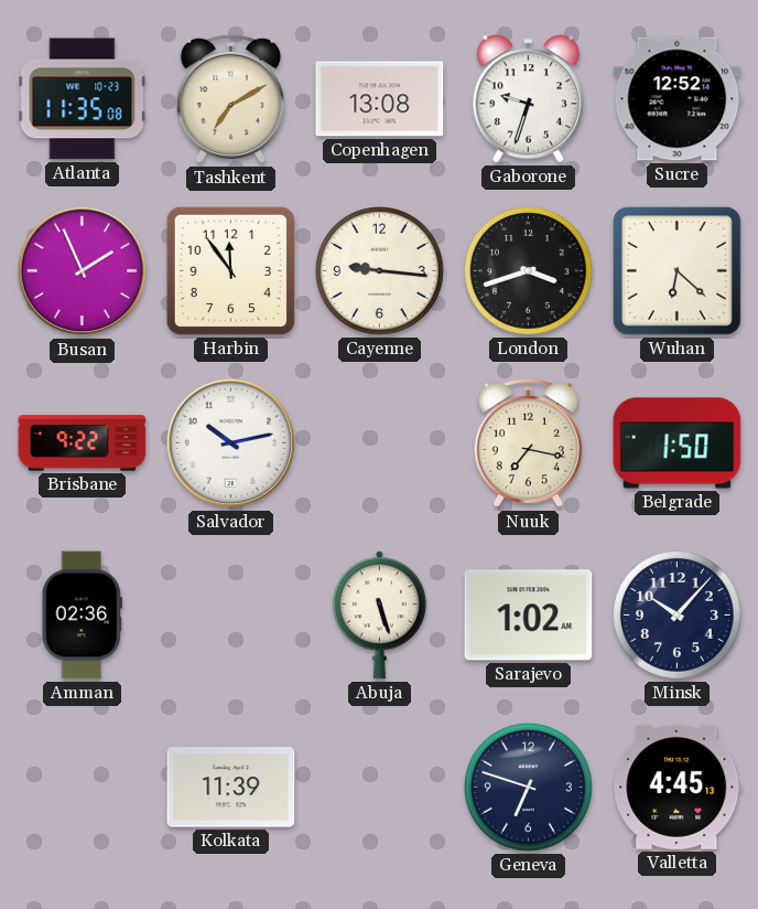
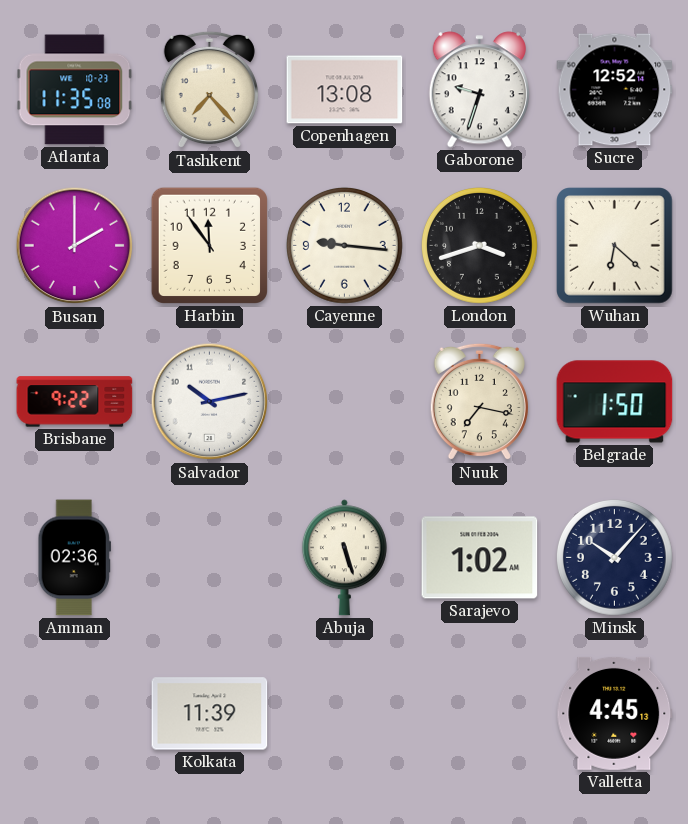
Tashkent: 7:10 -> 7:23
Busan: 1:56 -> 2:00
Geneva: 6:48 -> none
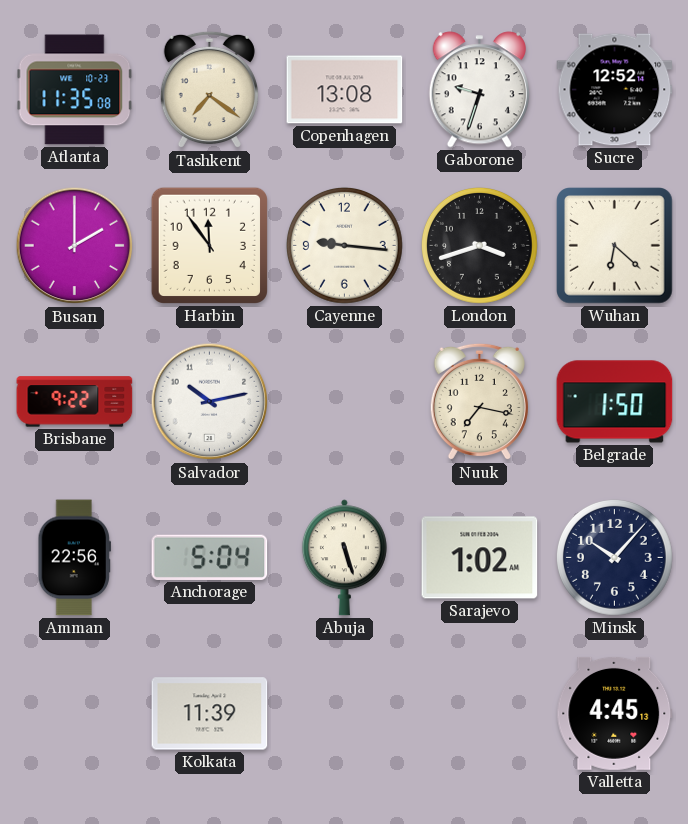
Tashkent: 7:23 -> 7:21
Amman: 02:36 -> 22:56
Anchorage: none -> 5:04
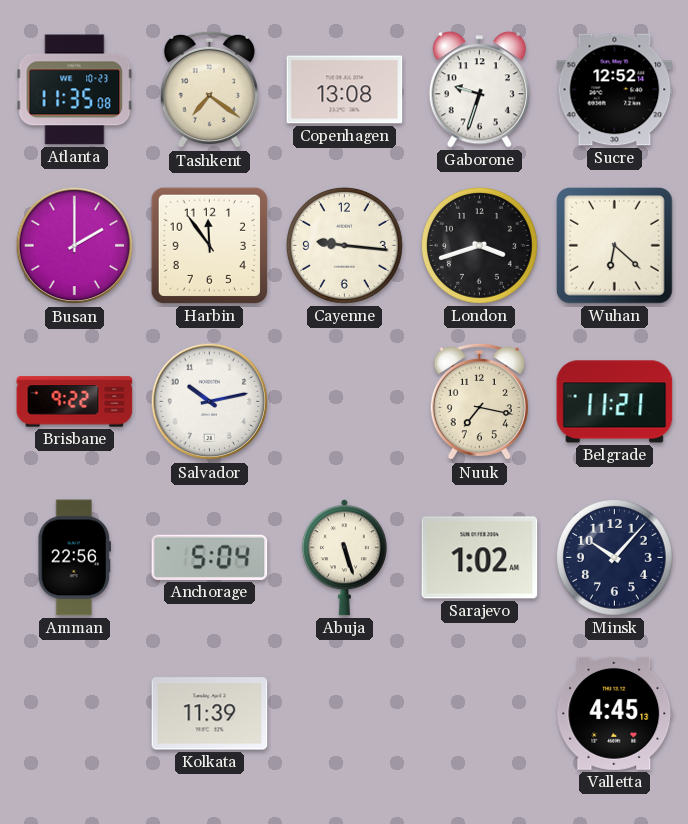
Belgrade: 1:50 -> 11:21
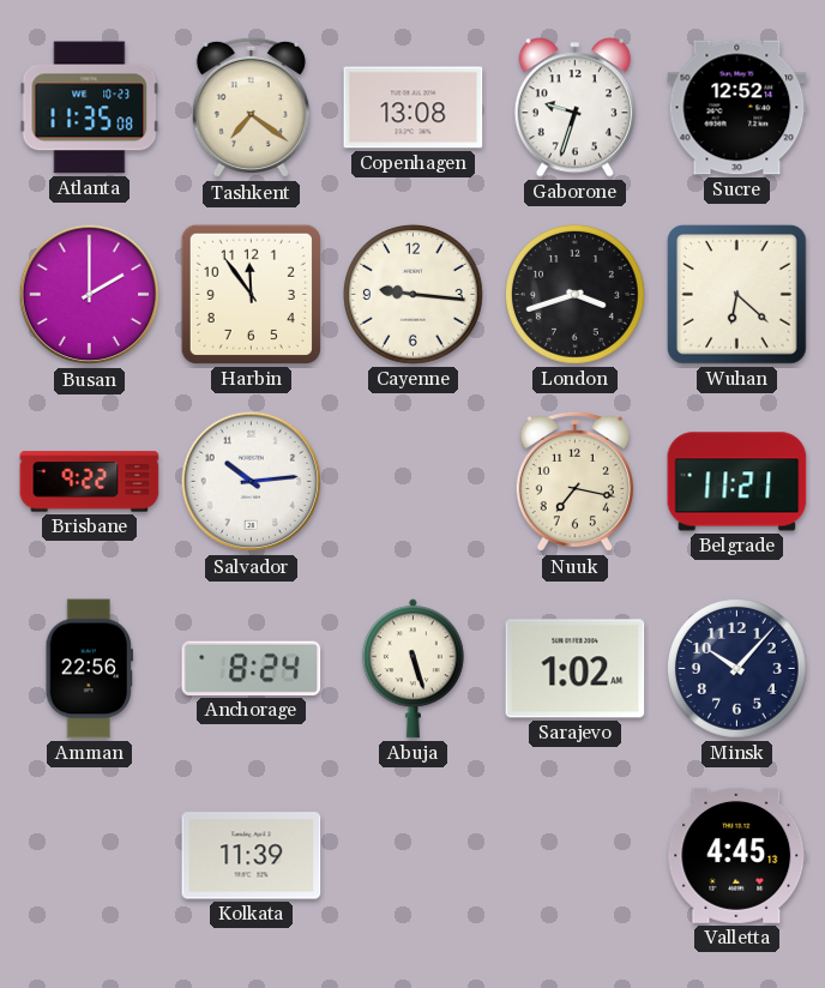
Salvador: 10:13 -> 10:14
Anchorage: 5:04 -> 8:24
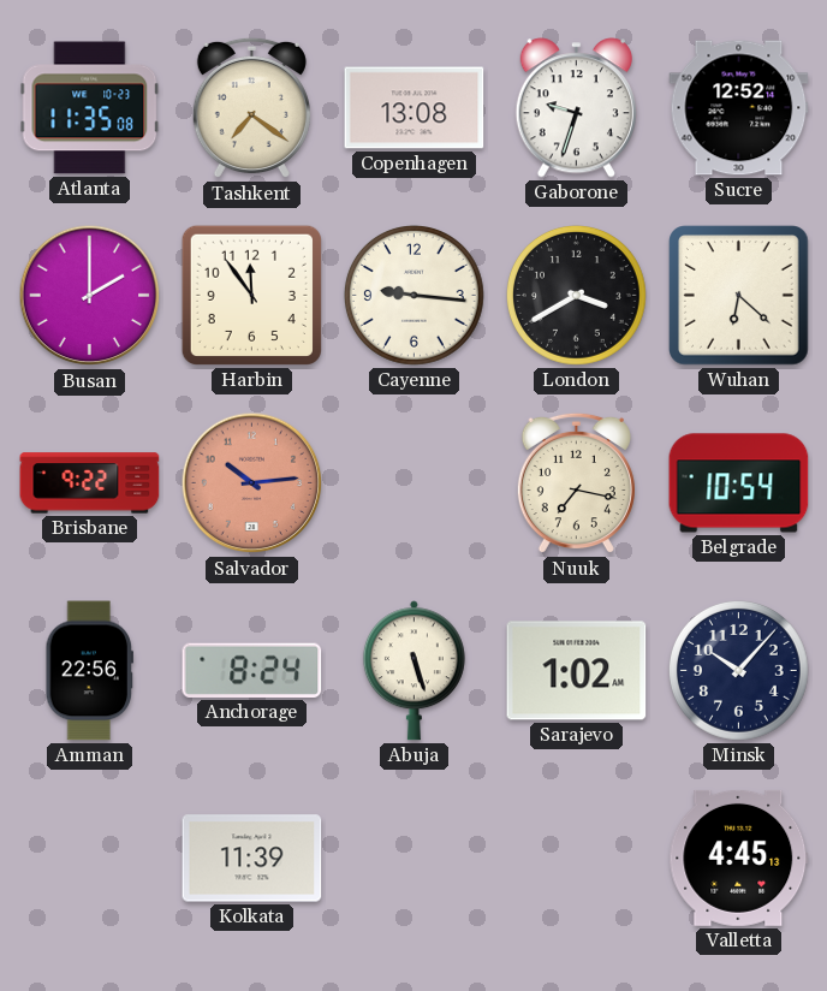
London: 3:42 -> 3:40
Salvador dial: white -> salmon
Belgrade: 11:21 -> 10:54
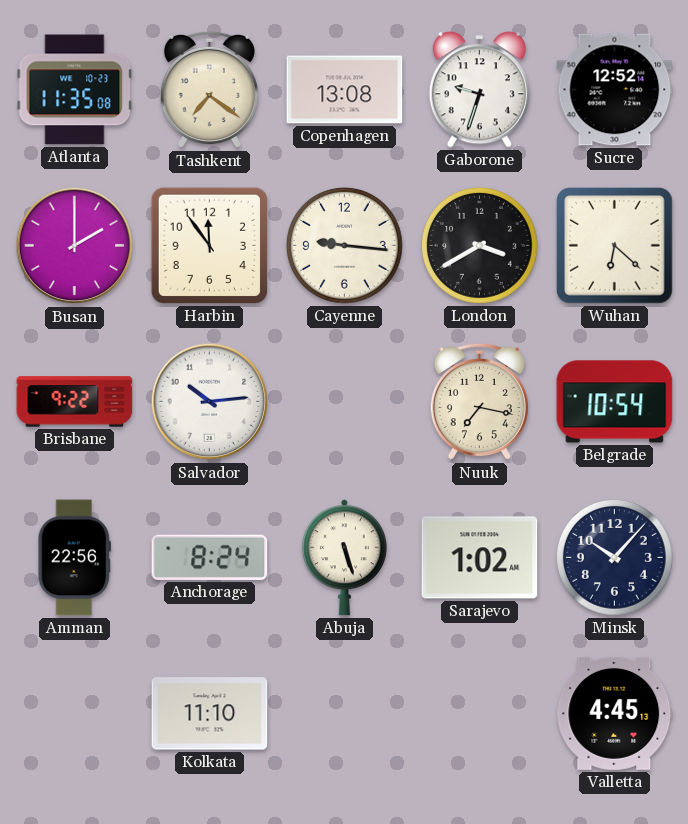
Salvador dial: salmon -> white
Kolkata: 11:39 -> 11:10
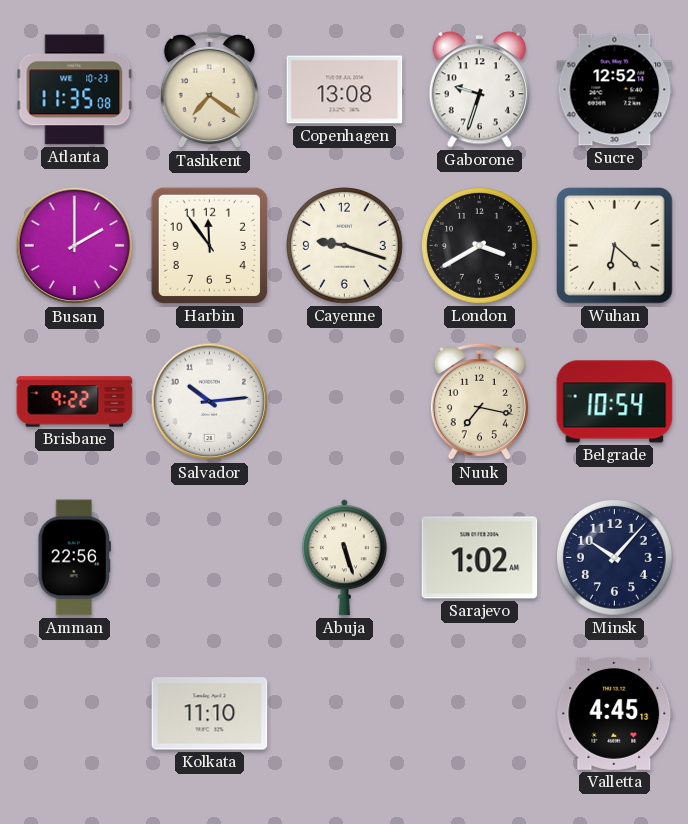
Cayenne: 9:16 -> 9:18
Anchorage: 8:24 -> none
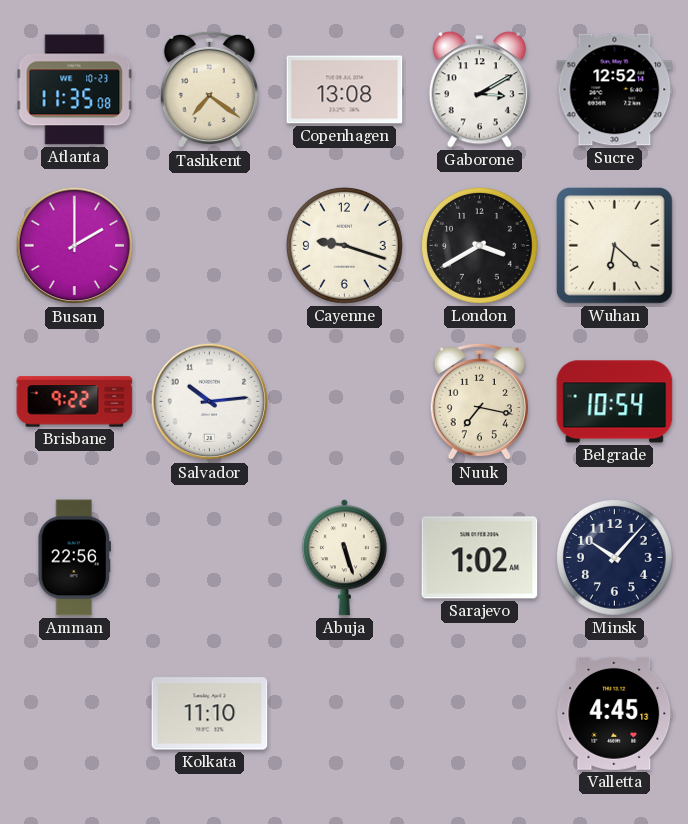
Gaborone: 9:33 -> 3:10
Harbin: 11:54 -> none
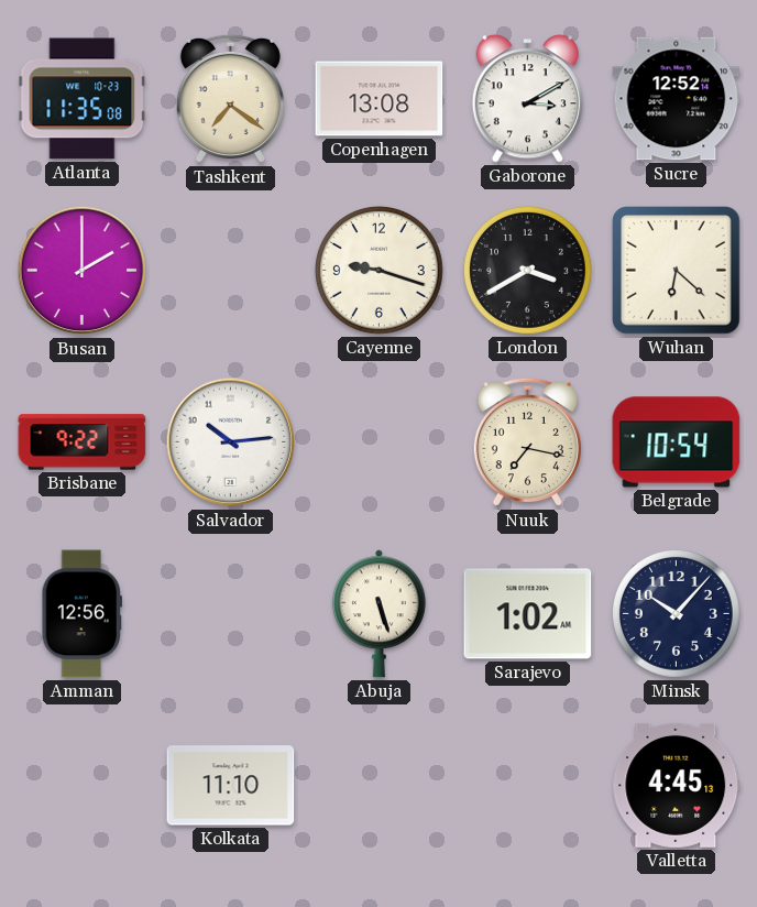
Amman: 22:56 -> 12:56
